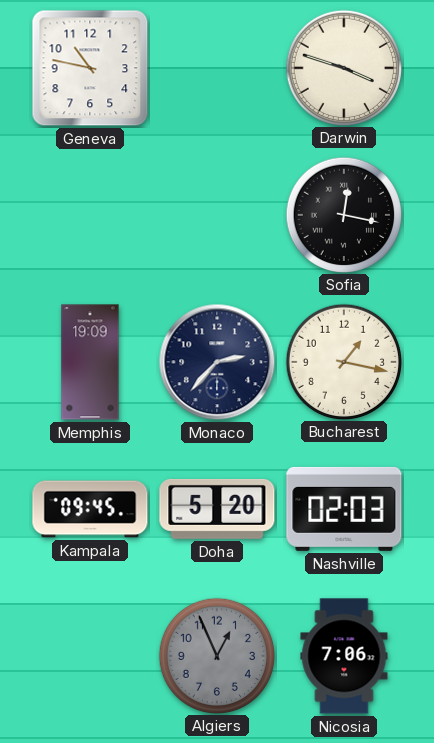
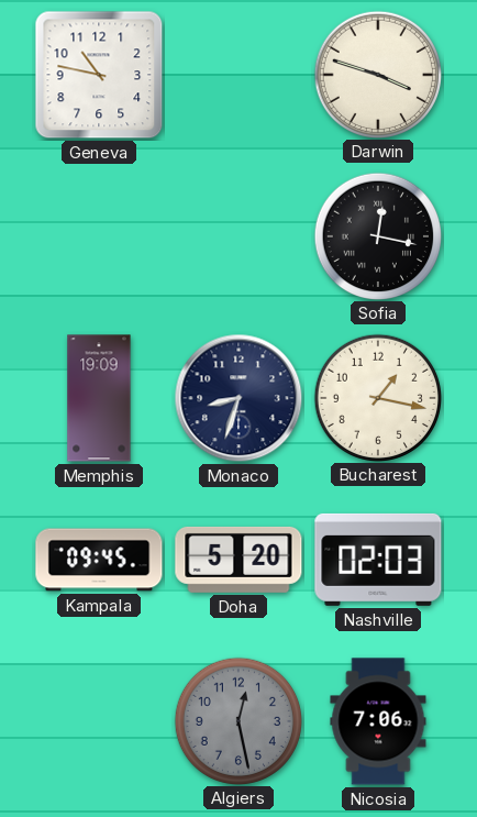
Monaco: 2:37 -> 8:33
Algiers: 12:56 -> 12:28
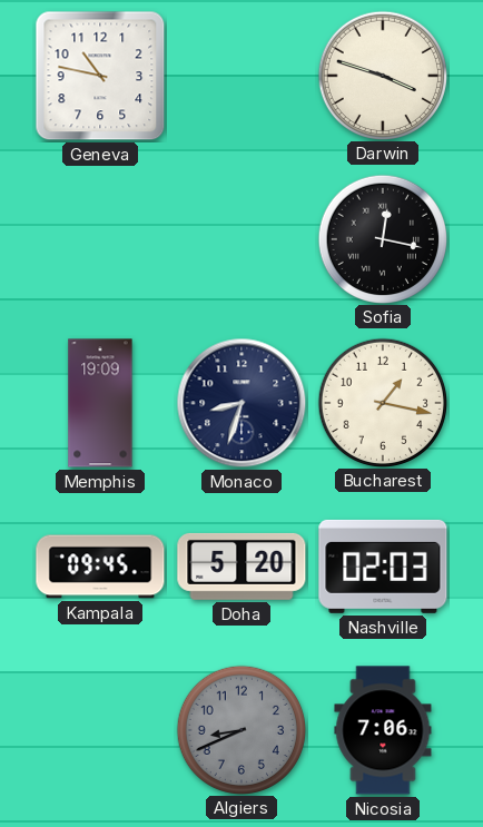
Algiers: 12:28 -> 8:41
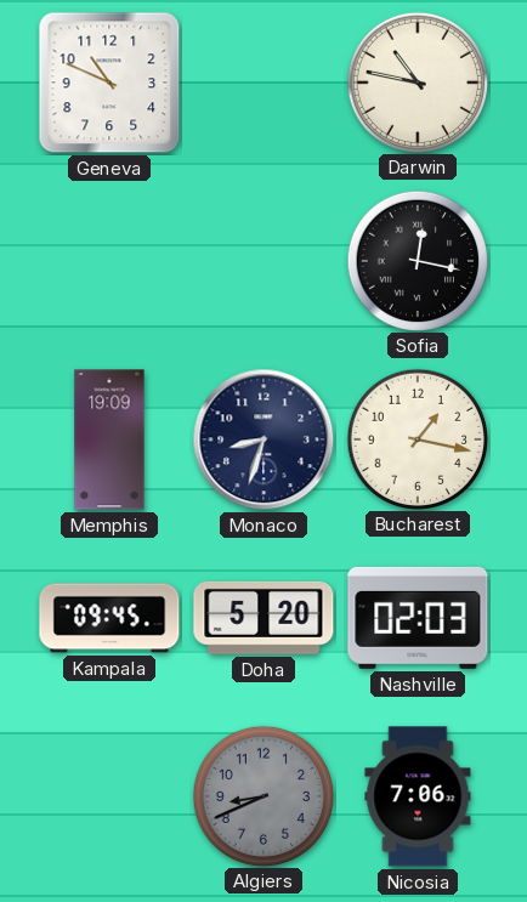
Geneva: 10:47 -> 10:49
Darwin: 3:48 -> 10:47
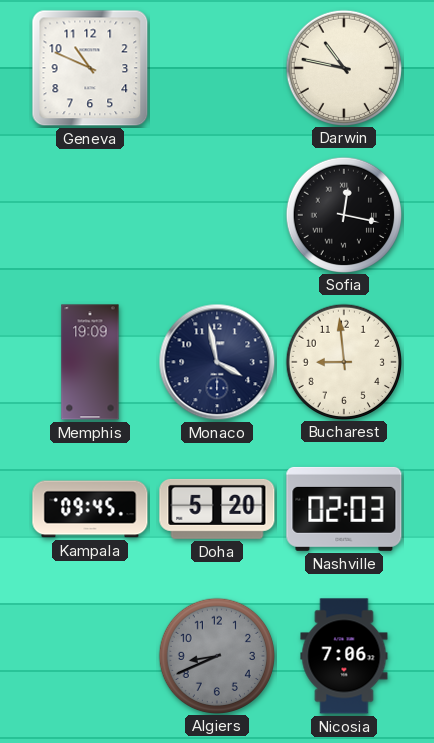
Monaco: 8:33 -> 3:58
Bucharest: 1:17 -> 8:59
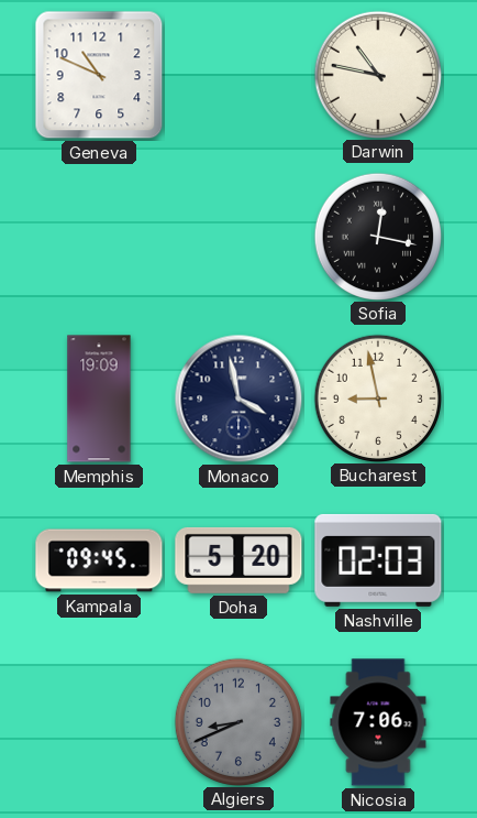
Bucharest: 8:59 -> 8:58
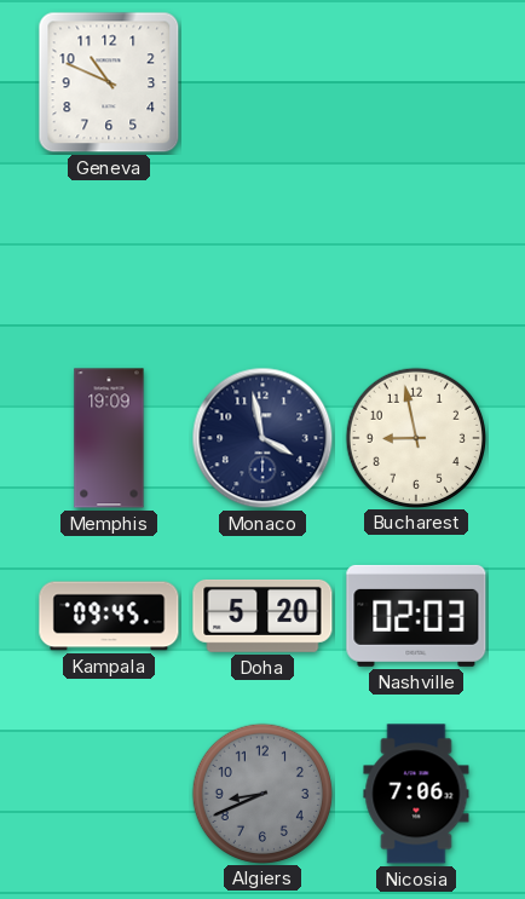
Darwin: 10:47 -> none
Sofia: 12:17 -> none
